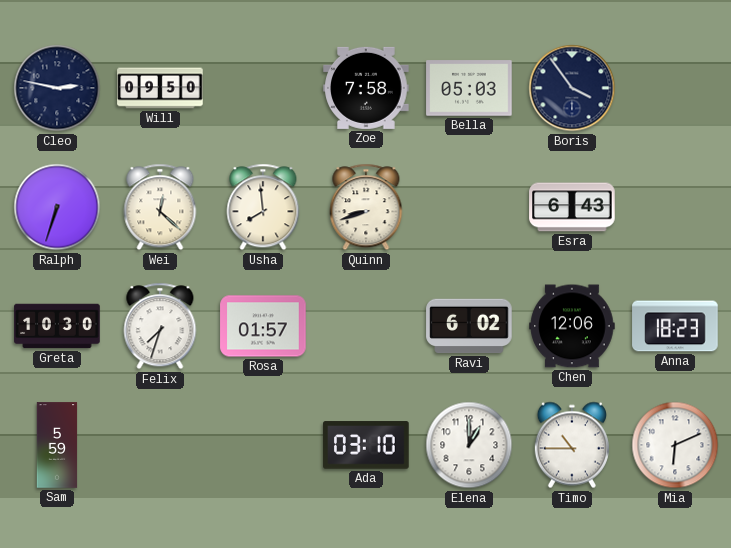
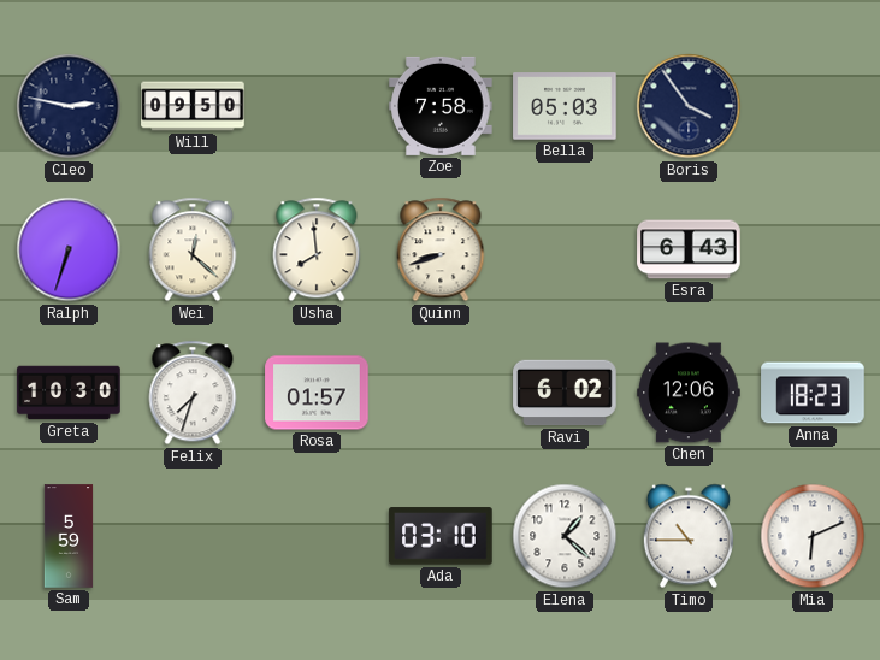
Elena: 1:00 -> 1:22
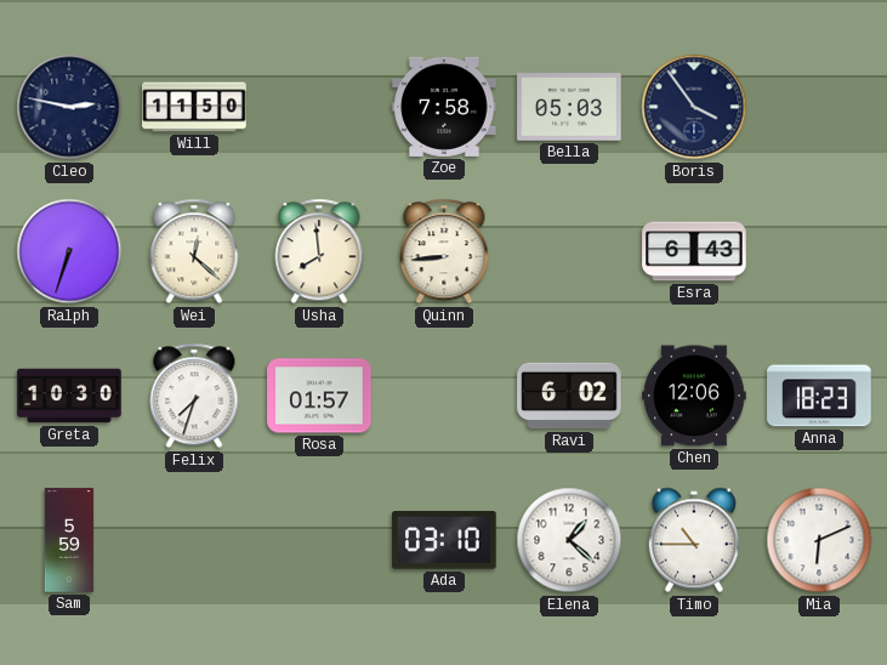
Will: 09:50 -> 11:50
Quinn: 8:42 -> 8:44
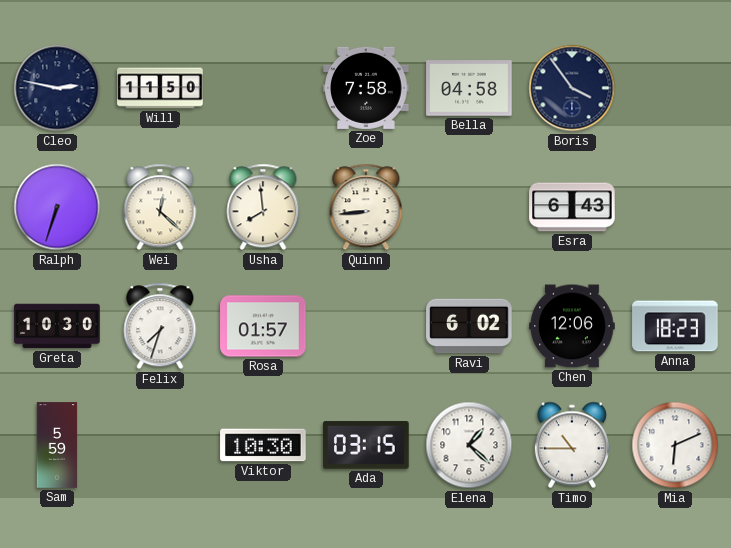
Bella: 05:03 -> 04:58
Viktor: none -> 10:30
Ada: 03:10 -> 03:15
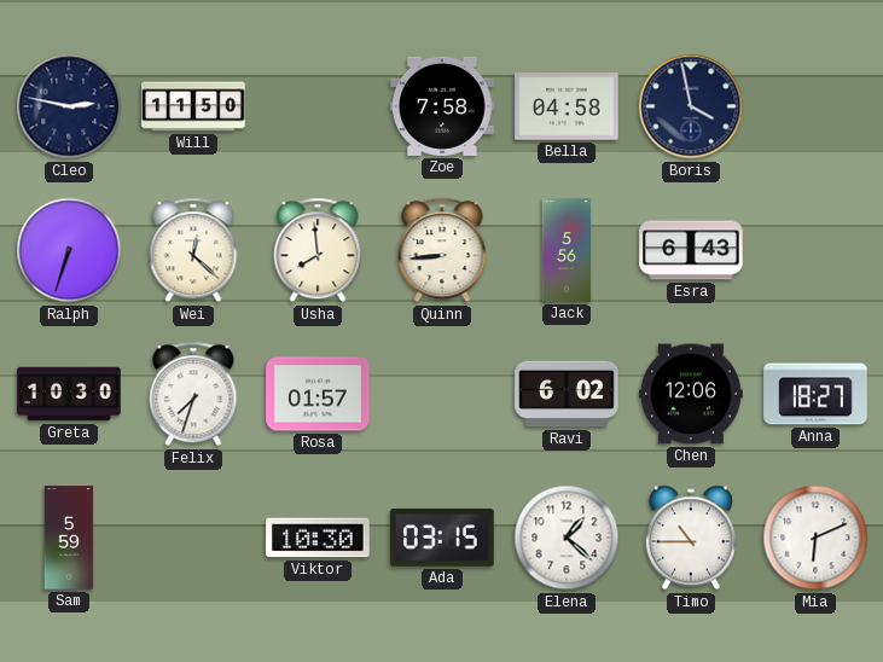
Boris: 3:54 -> 3:58
Jack: none -> 5:56
Anna: 18:23 -> 18:27
